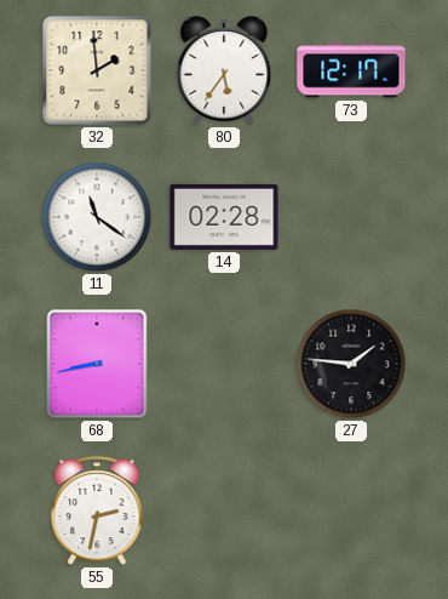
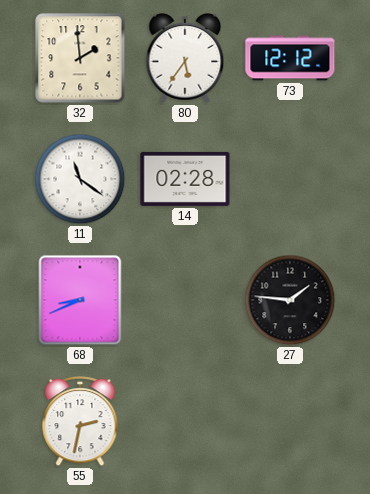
73: 12:17 -> 12:12
68: 8:43 -> 8:41
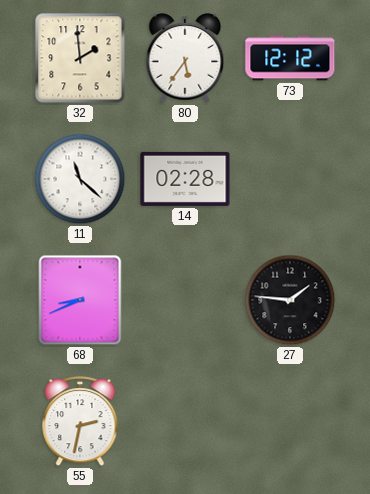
11: 11:21 -> 11:22
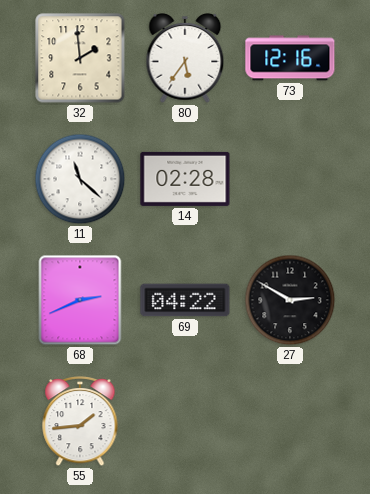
73: 12:12 -> 12:16
68: 8:41 -> 2:41
69: none -> 04:22
27: 1:46 -> 2:50
55: 2:32 -> 1:44
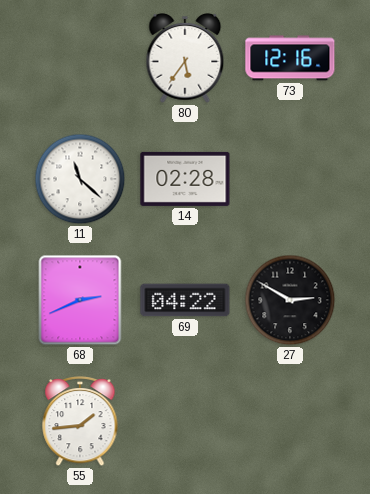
32: 1:59 -> none
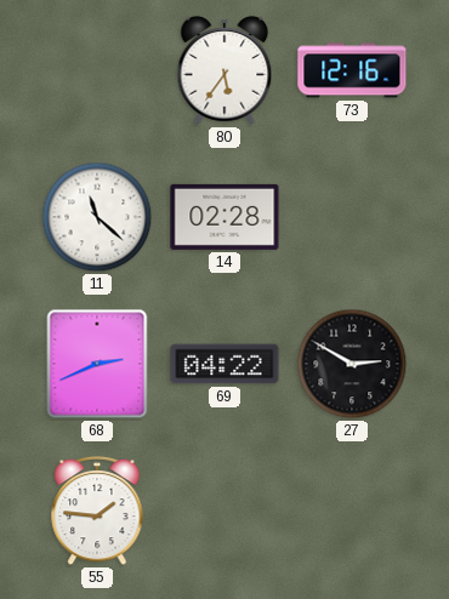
55: 1:44 -> 1:46
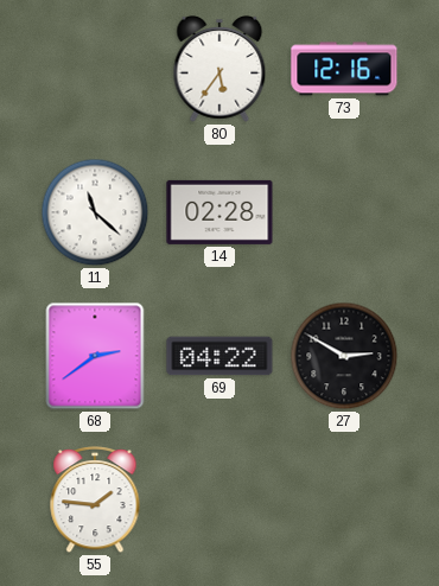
68: 2:41 -> 2:39
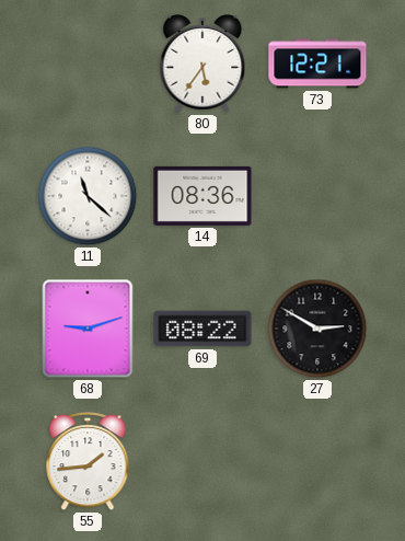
73: 12:16 -> 12:21
14: 02:28 -> 08:36
68: 2:39 -> 9:12
69: 04:22 -> 08:22
55: 1:46 -> 1:44
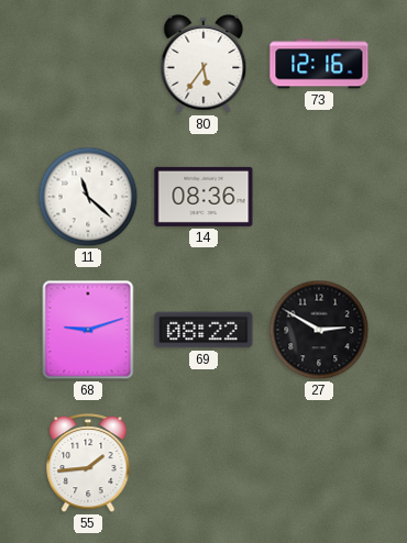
73: 12:21 -> 12:16
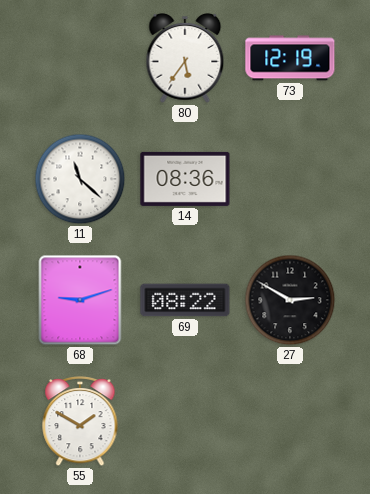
73: 12:16 -> 12:19
55: 1:44 -> 1:50
